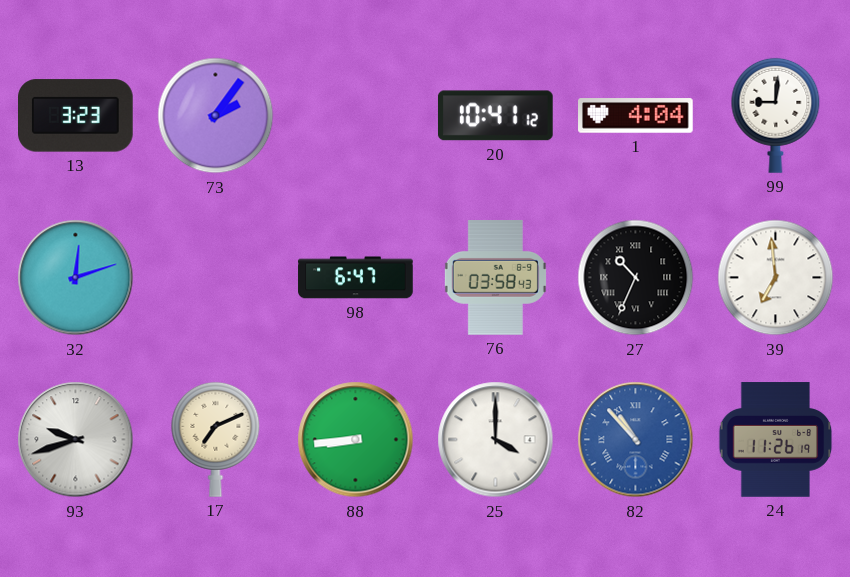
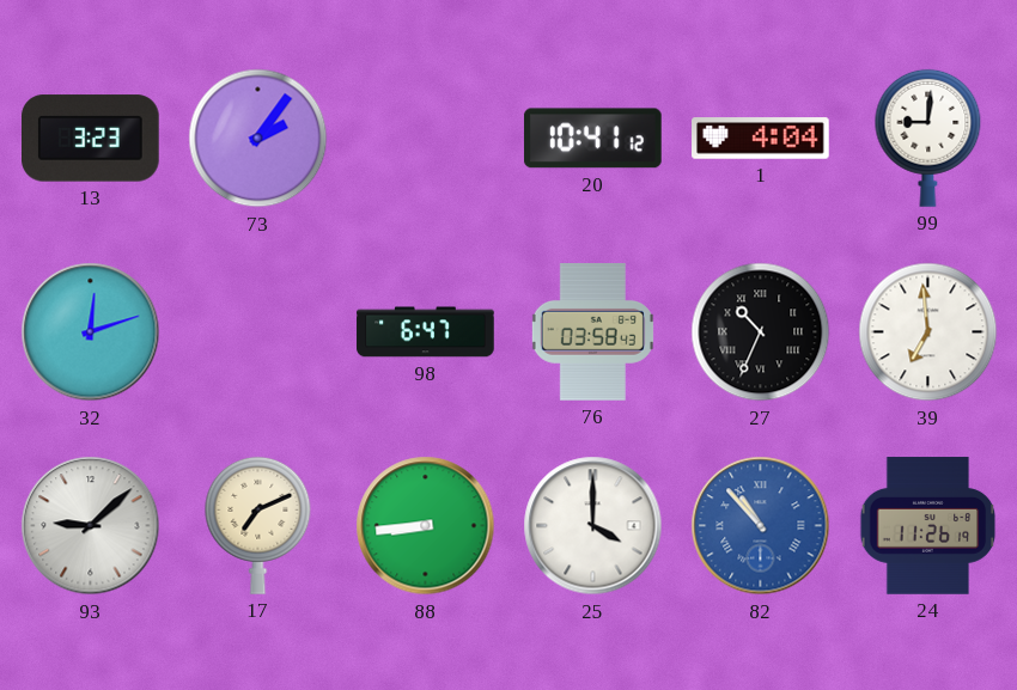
93: 9:42 -> 9:08
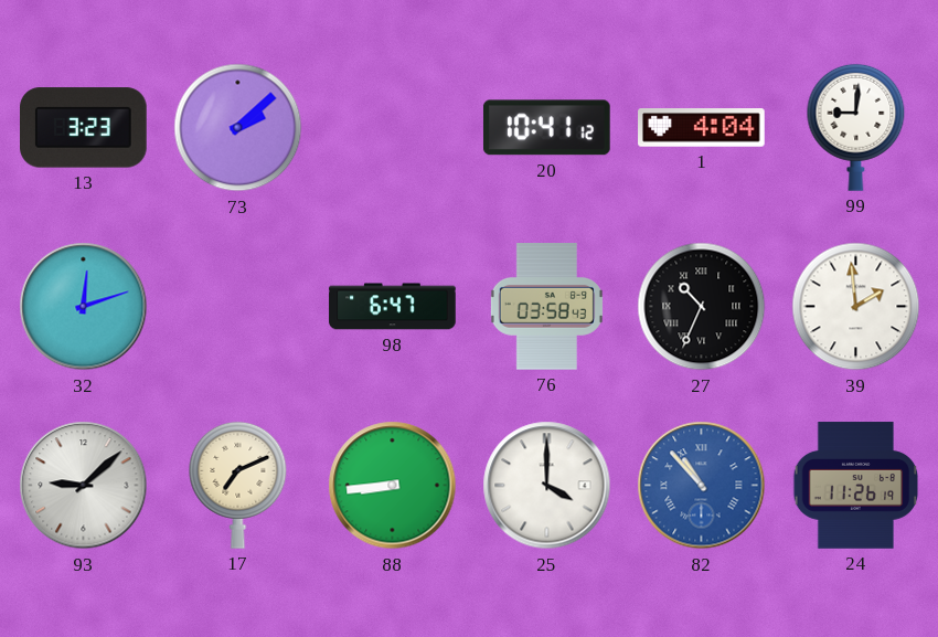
73: 2:06 -> 2:08
39: 6:59 -> 1:59
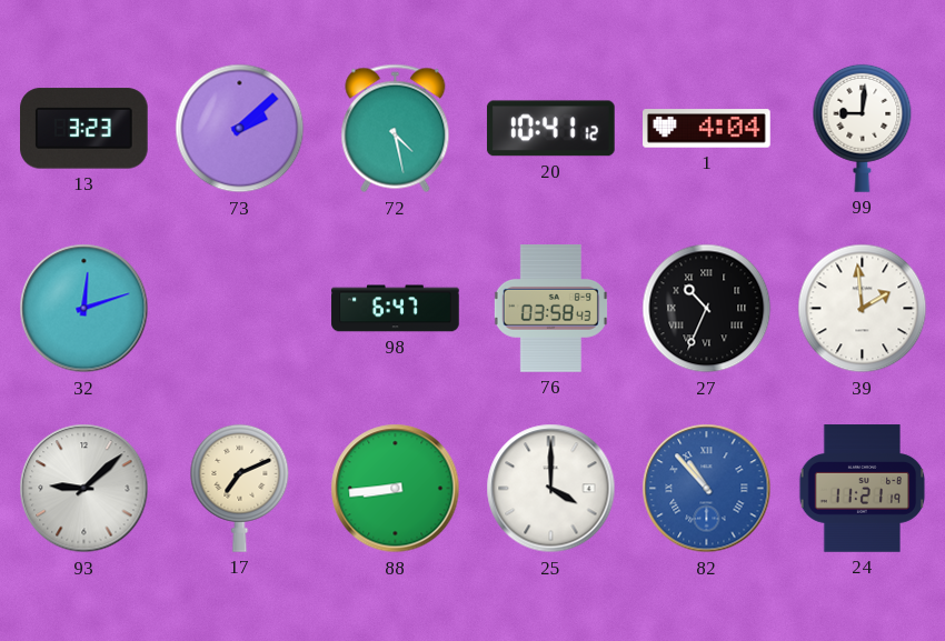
72: none -> 4:28
24: 11:26 -> 11:21
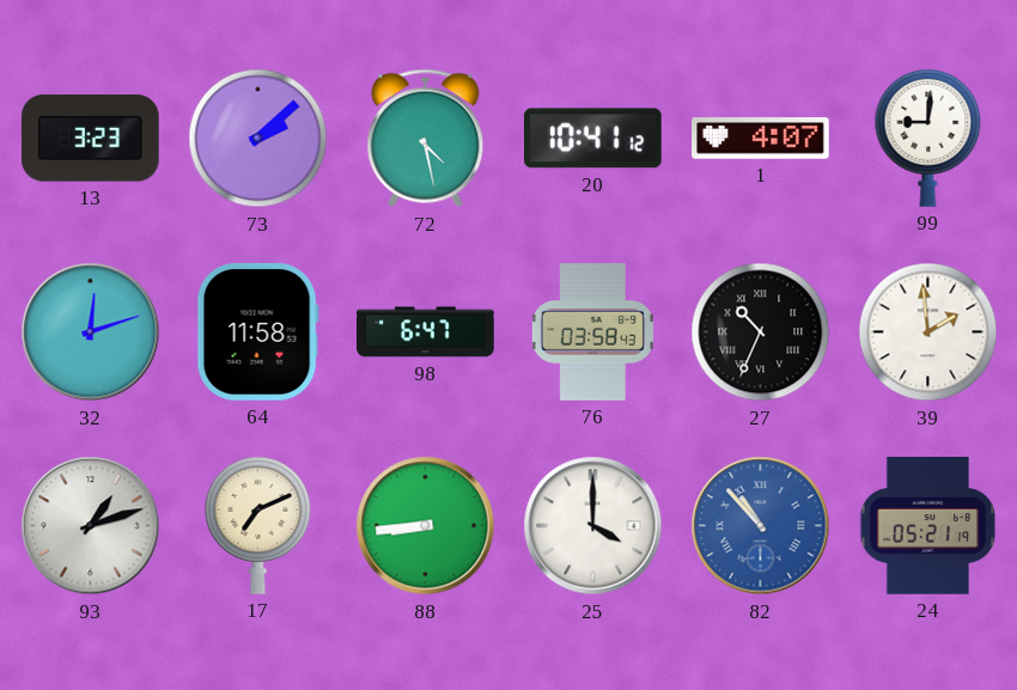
1: 4:04 -> 4:07
64: none -> 11:58
93: 9:08 -> 1:12
24: 11:21 -> 05:21
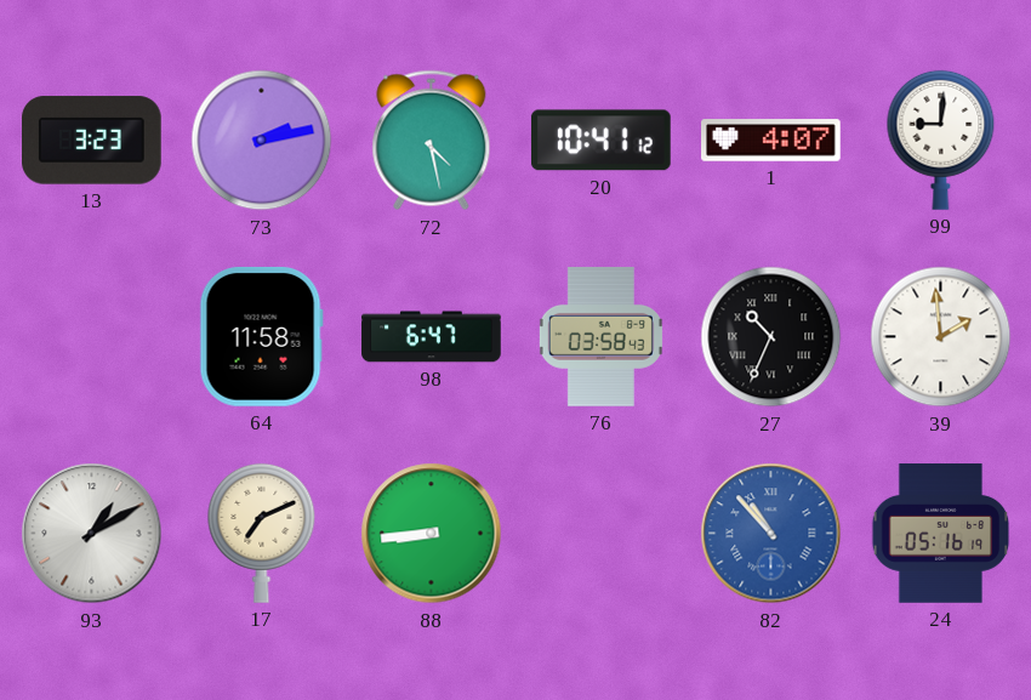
73: 2:08 -> 2:13
32: 12:12 -> none
93: 1:12 -> 1:10
25: 4:00 -> none
24: 05:21 -> 05:16
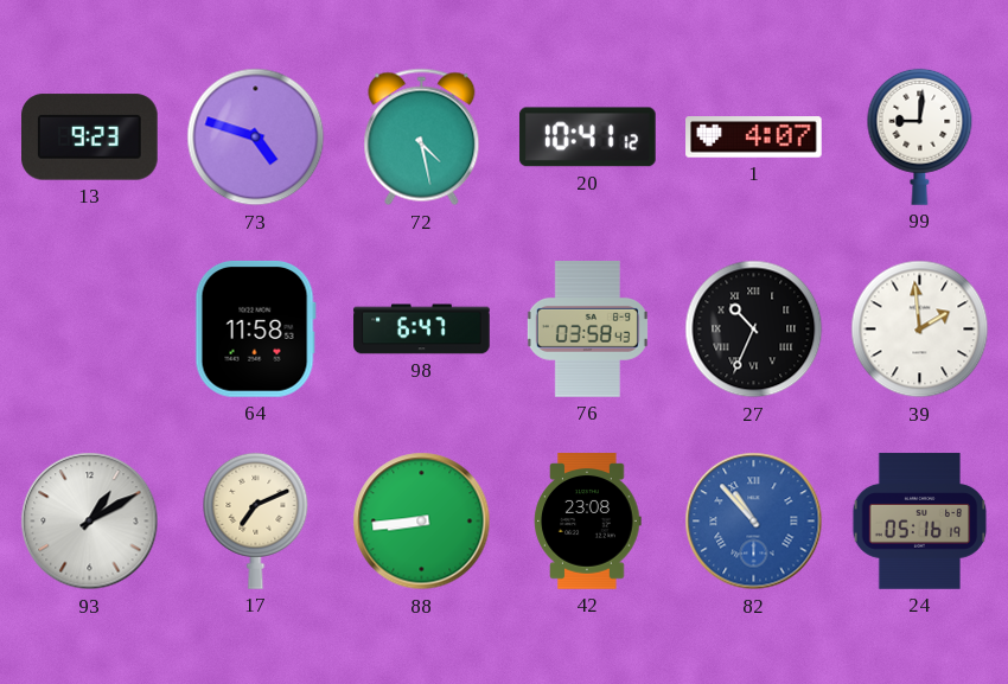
13: 3:23 -> 9:23
73: 2:13 -> 4:48
42: none -> 23:08
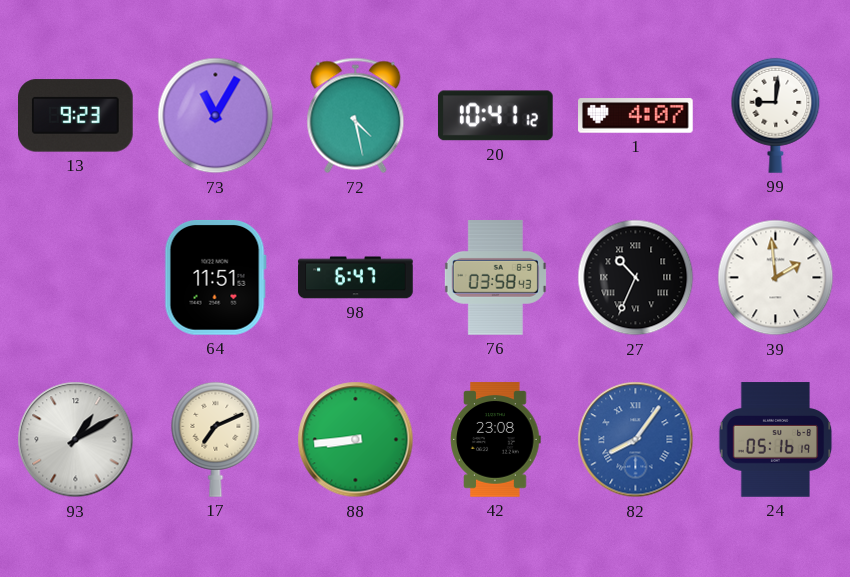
73: 4:48 -> 11:05
64: 11:58 -> 11:51
82: 10:53 -> 8:06
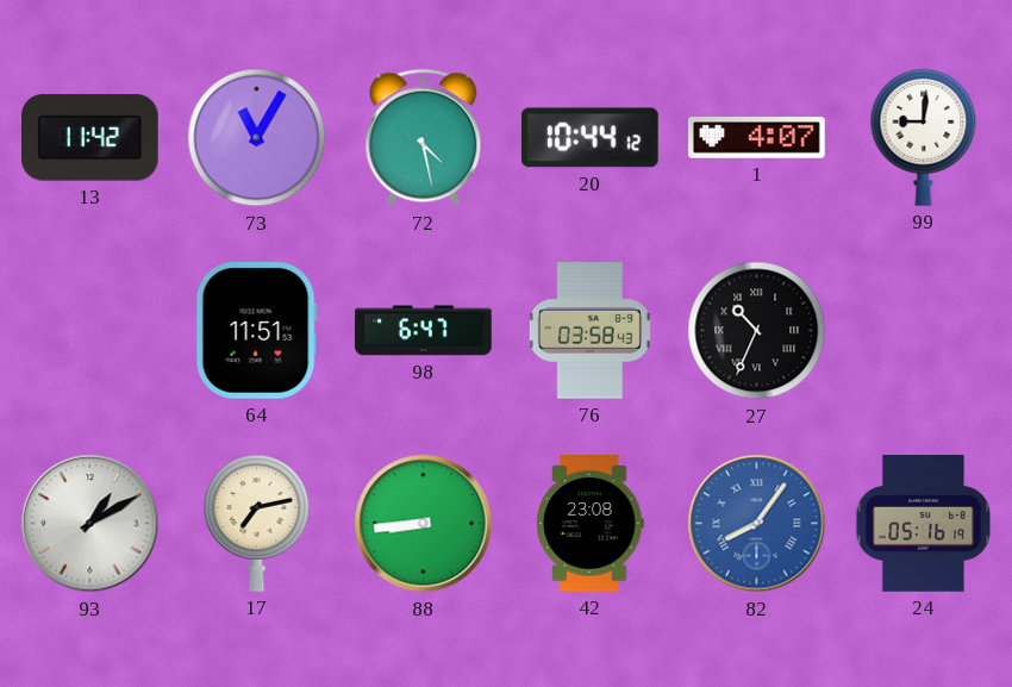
13: 9:23 -> 11:42
20: 10:41 -> 10:44
39: 1:59 -> none
17: 7:11 -> 7:13
